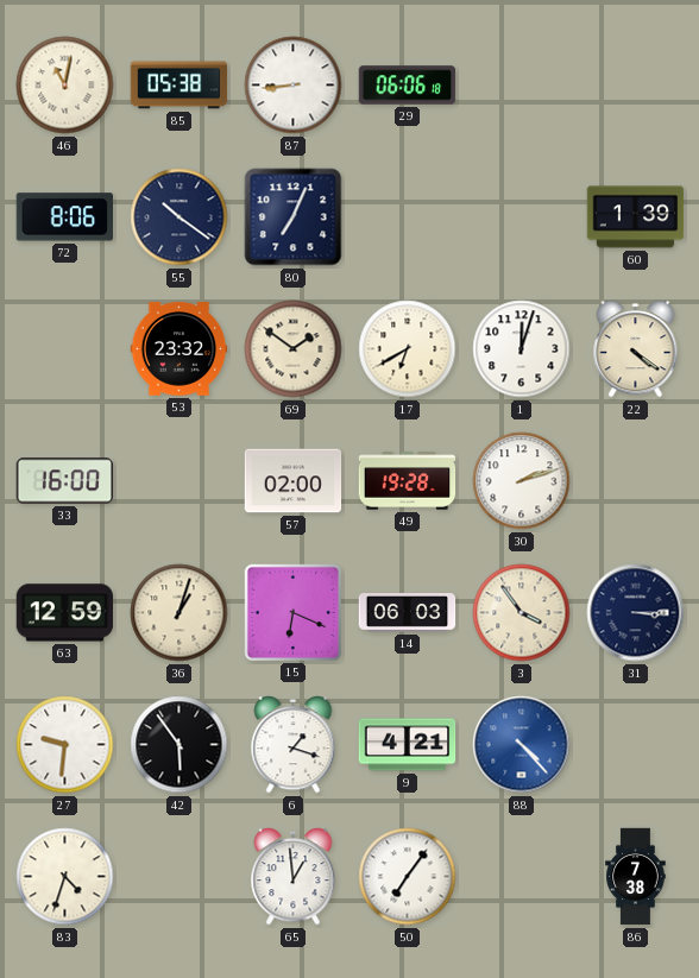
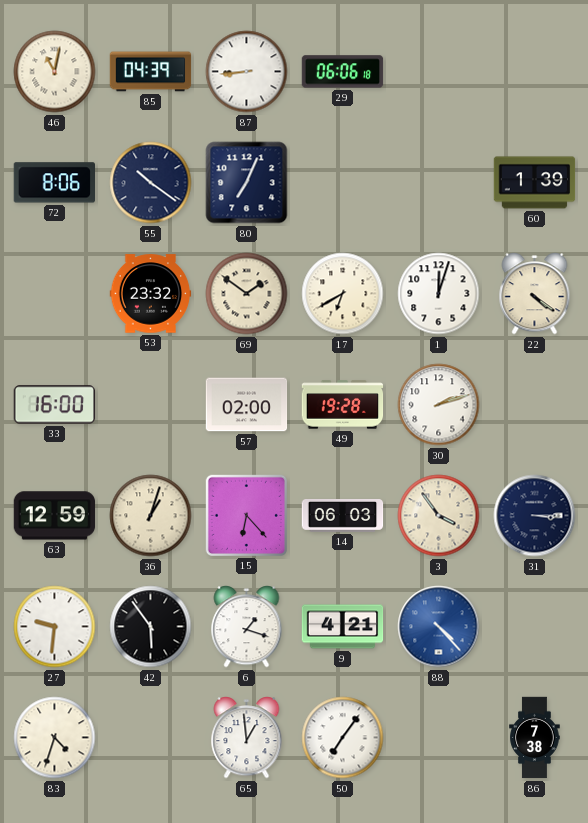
85: 05:38 -> 04:39
15: 6:19 -> 6:23
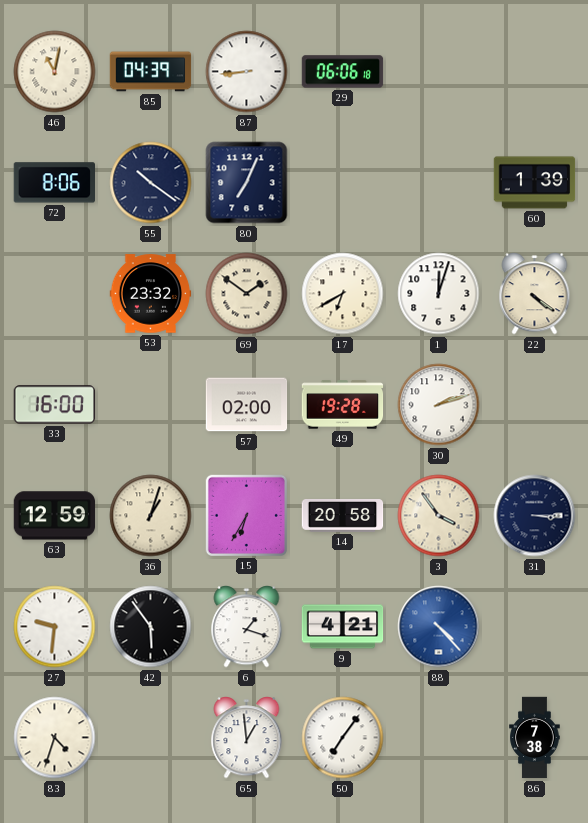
15: 6:23 -> 6:35
14: 06:03 -> 20:58
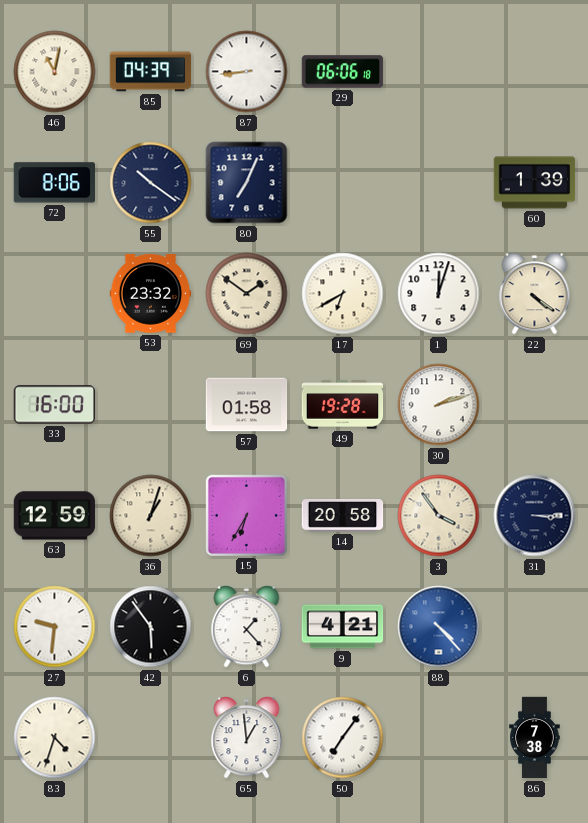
57: 02:00 -> 01:58
6: 1:18 -> 1:23
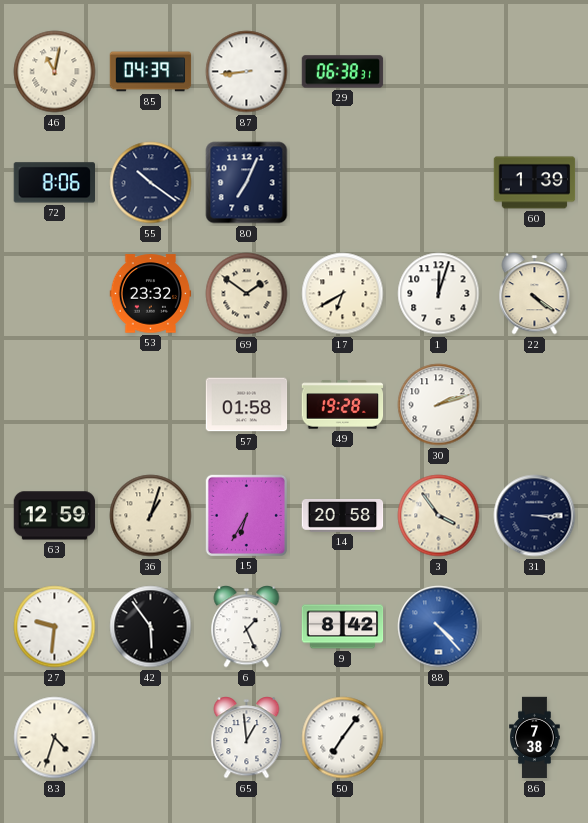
29: 06:06 -> 06:38
33: 16:00 -> none
6: 1:23 -> 1:26
9: 4:21 -> 8:42
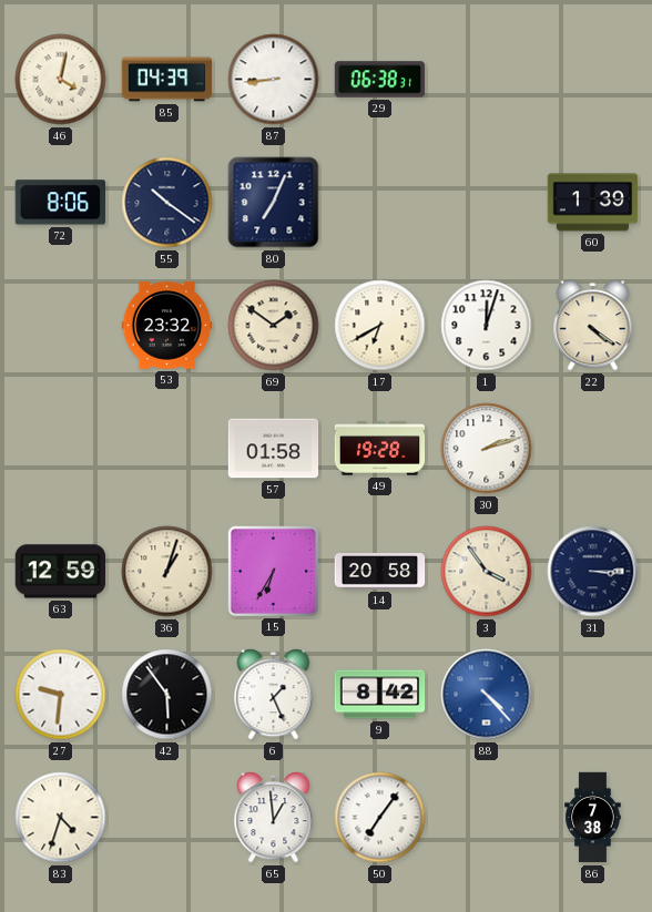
46: 11:02 -> 4:02
